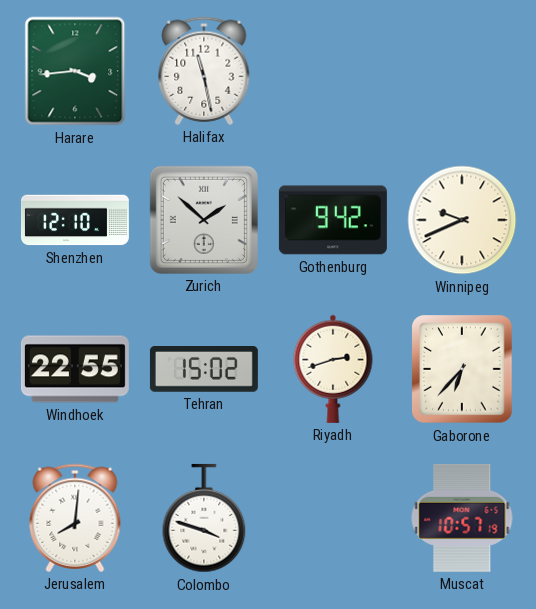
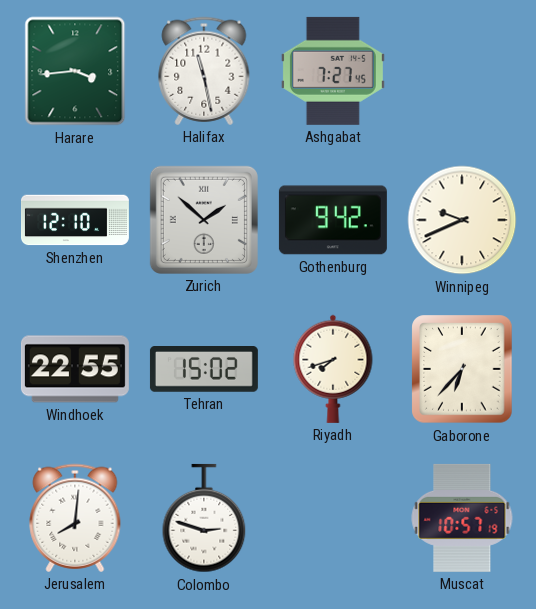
Ashgabat: none -> 7:27
Riyadh: 2:42 -> 7:42
Colombo: 3:48 -> 2:48
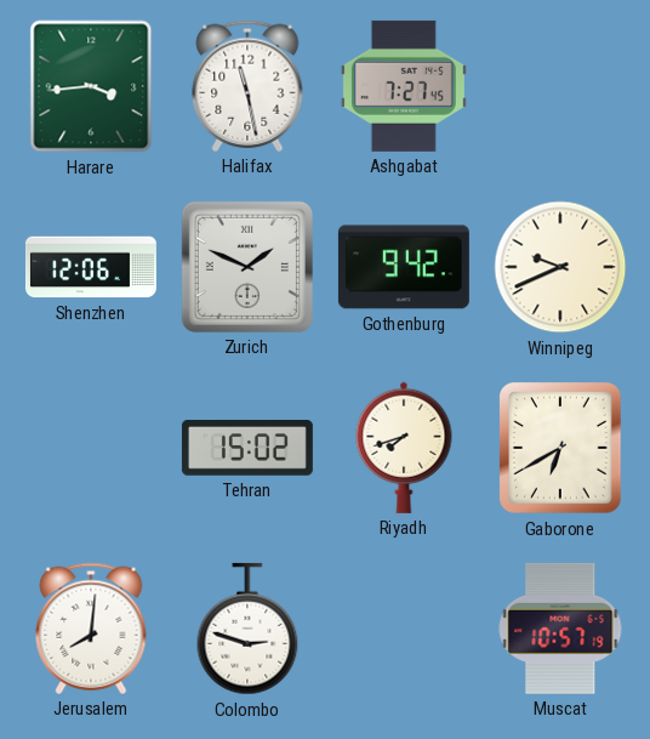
Shenzhen: 12:10 -> 12:06
Zurich: 1:52 -> 1:49
Windhoek: 22:55 -> none
Gaborone: 6:37 -> 6:40
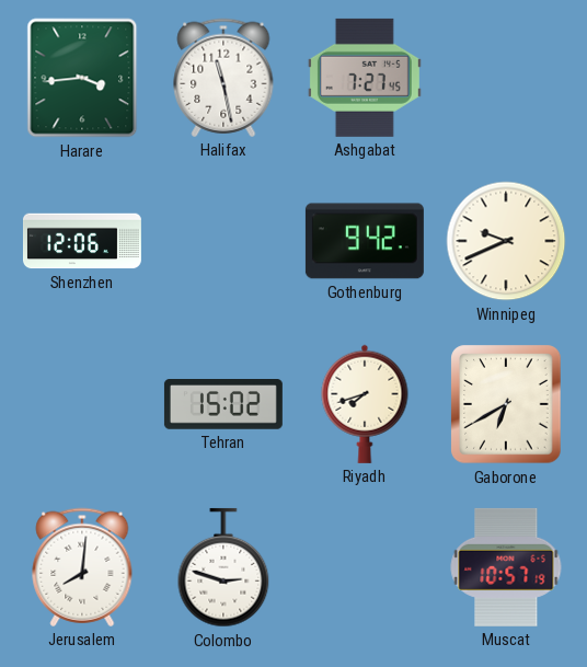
Zurich: 1:49 -> none
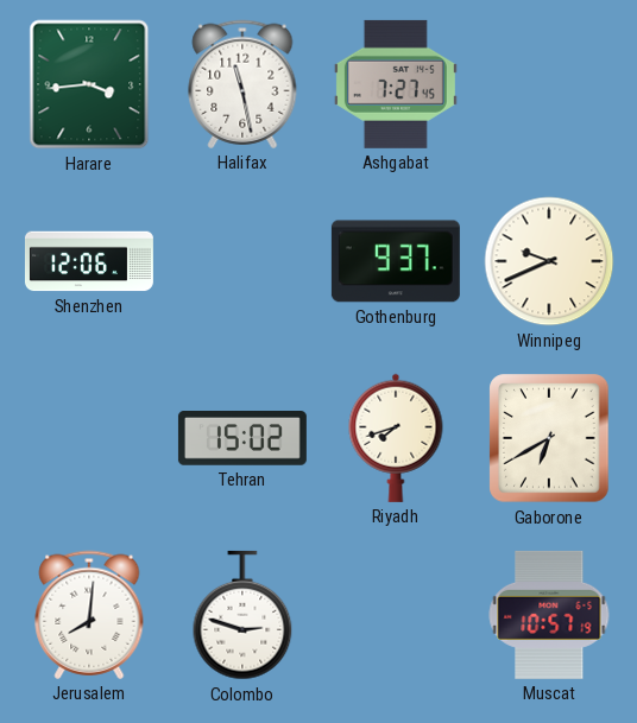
Gothenburg: 9:42 -> 9:37
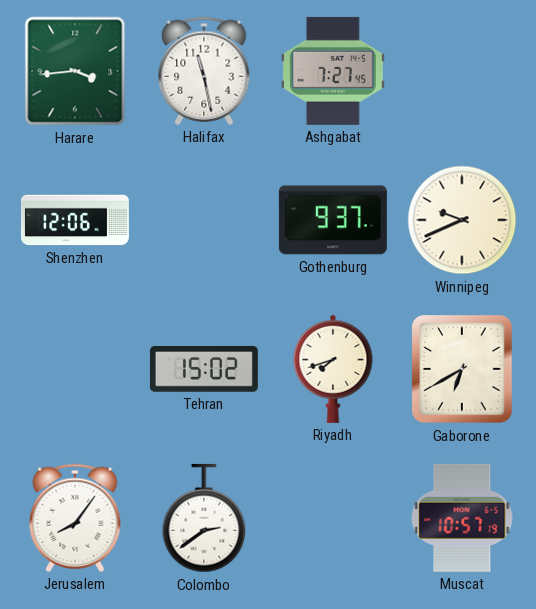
Jerusalem: 8:01 -> 8:06
Colombo: 2:48 -> 2:39
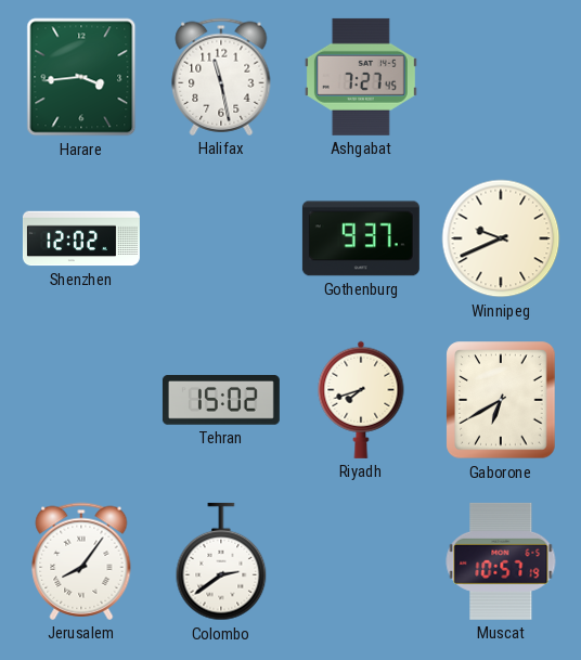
Shenzhen: 12:06 -> 12:02
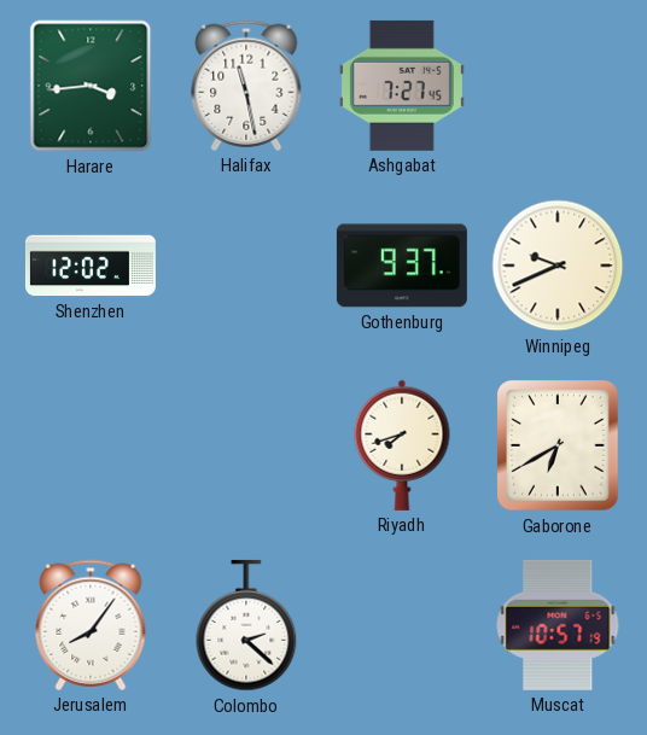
Tehran: 15:02 -> none
Colombo: 2:39 -> 2:22
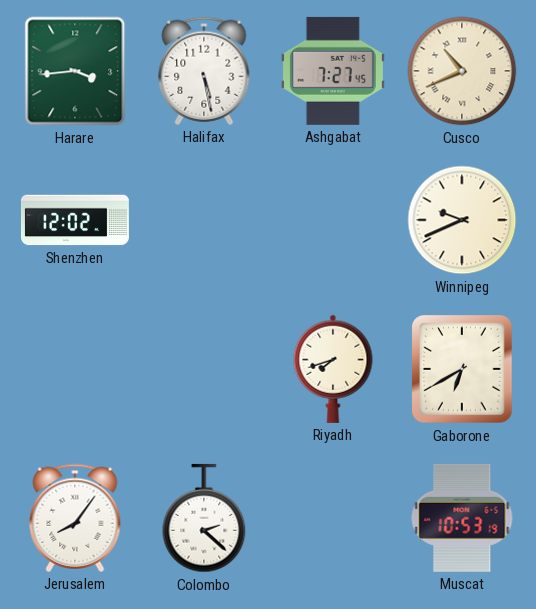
Halifax: 11:28 -> 5:28
Cusco: none -> 10:41
Gothenburg: 9:37 -> none
Muscat: 10:57 -> 10:53
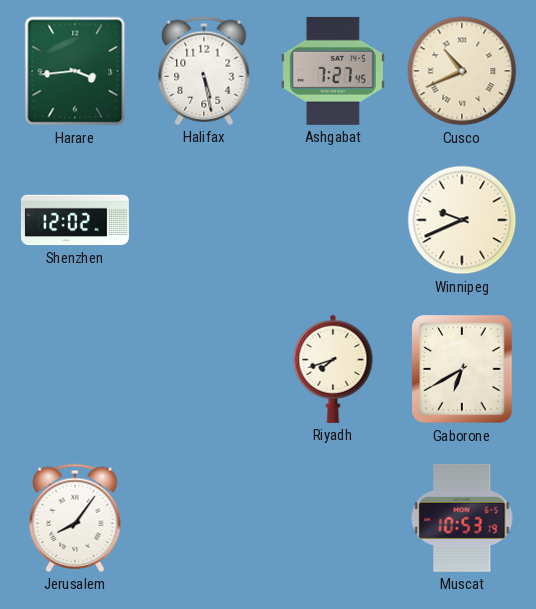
Colombo: 2:22 -> none
